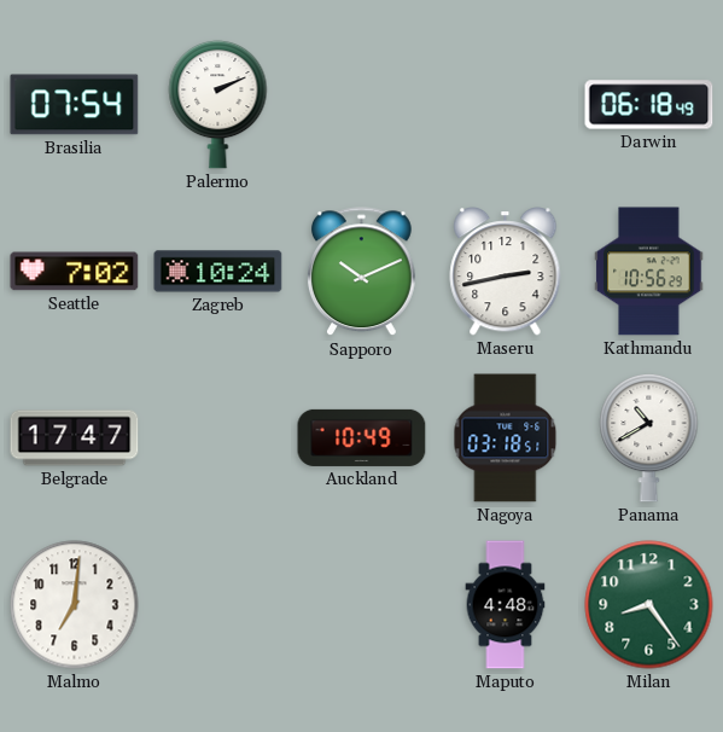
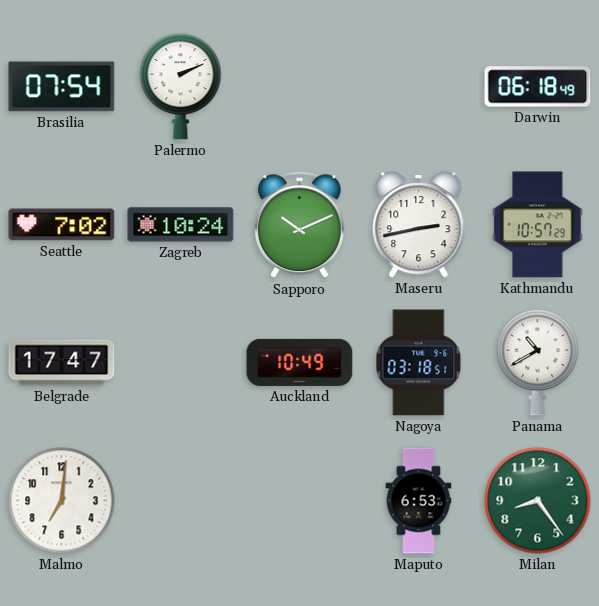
Kathmandu: 10:56 -> 10:57
Maputo: 4:48 -> 6:53
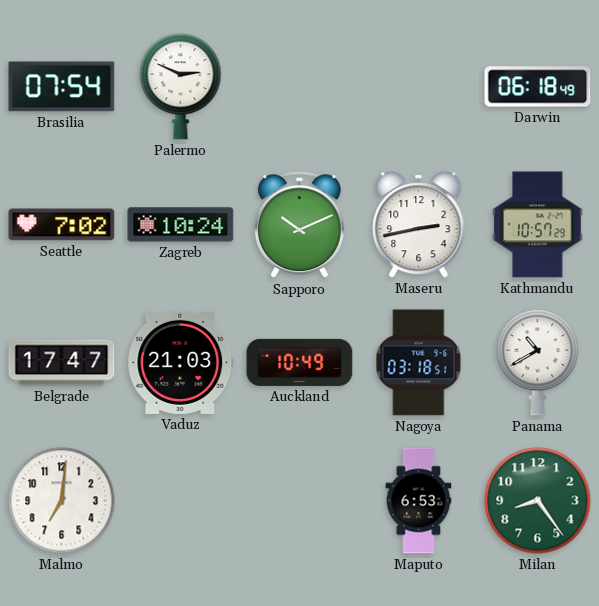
Palermo: 2:11 -> 2:49
Vaduz: none -> 21:03
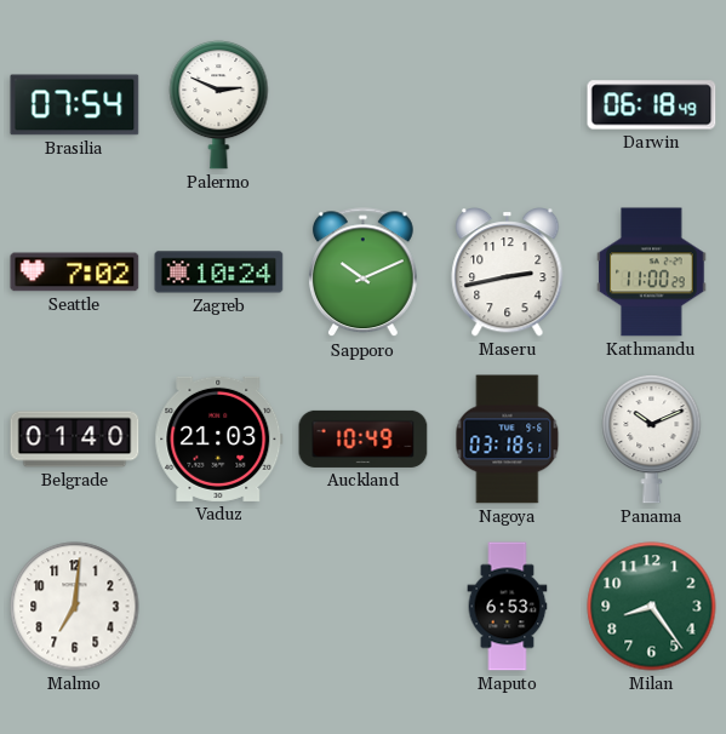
Kathmandu: 10:57 -> 11:00
Belgrade: 17:47 -> 01:40
Panama: 10:40 -> 10:11
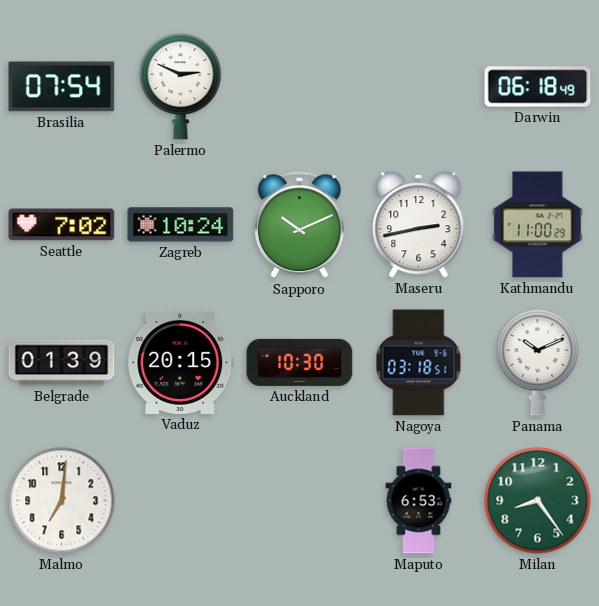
Belgrade: 01:40 -> 01:39
Vaduz: 21:03 -> 20:15
Auckland: 10:49 -> 10:30
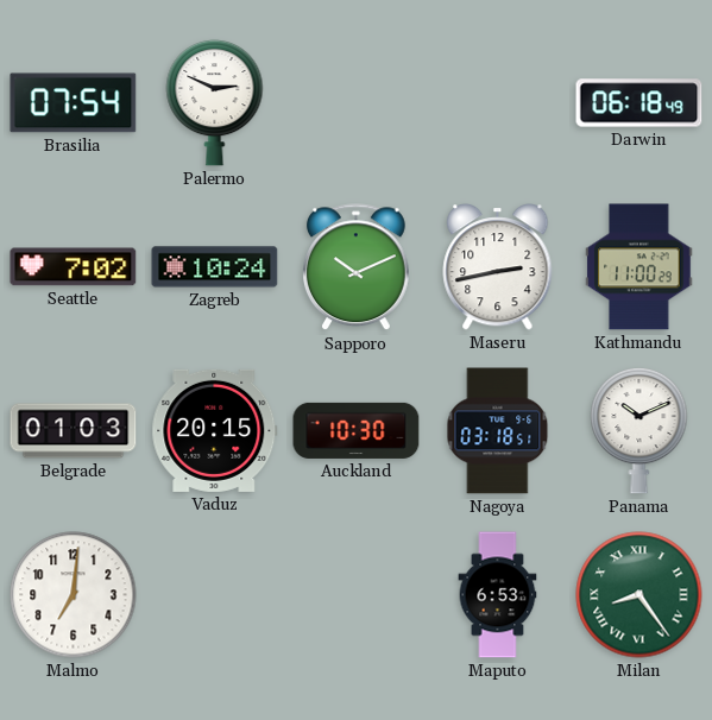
Belgrade: 01:39 -> 01:03
Milan numerals: Arabic -> Roman
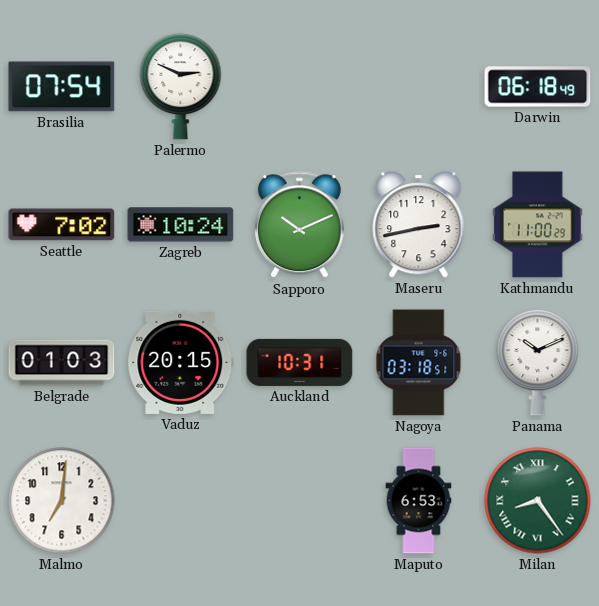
Auckland: 10:30 -> 10:31
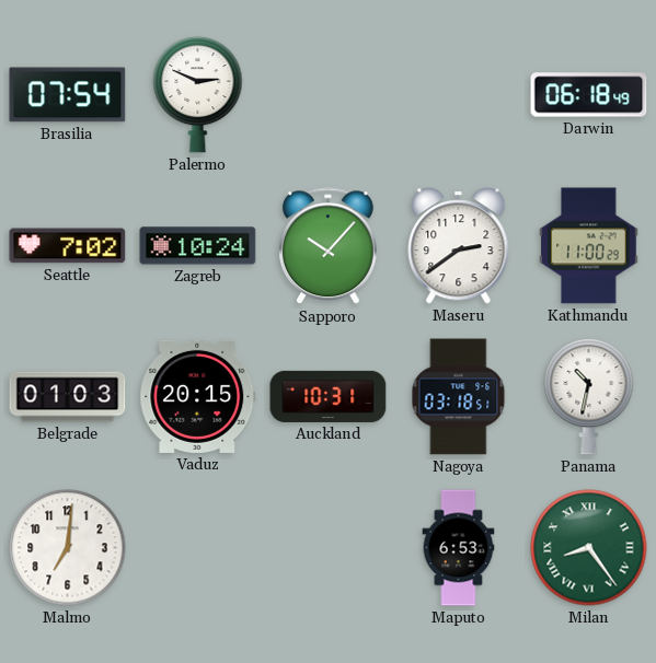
Sapporo: 10:11 -> 10:07
Maseru: 2:43 -> 2:39
Panama: 10:11 -> 10:32
